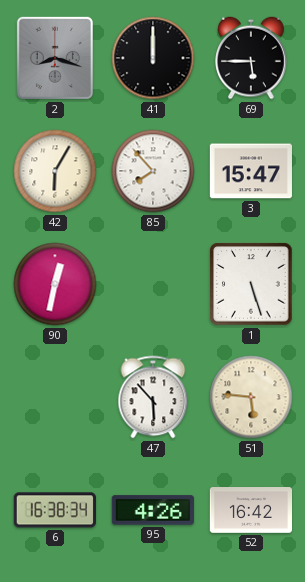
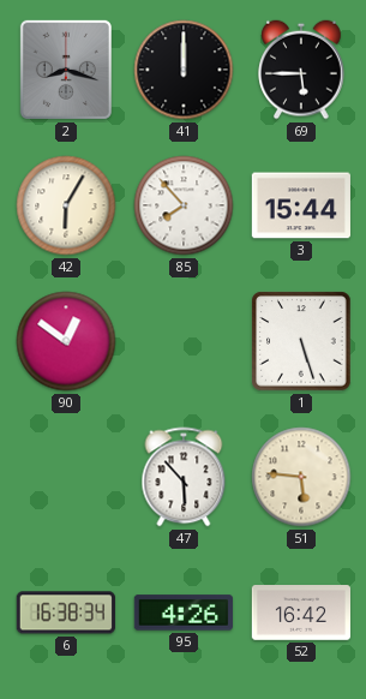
3: 15:47 -> 15:44
90: 12:32 -> 12:51
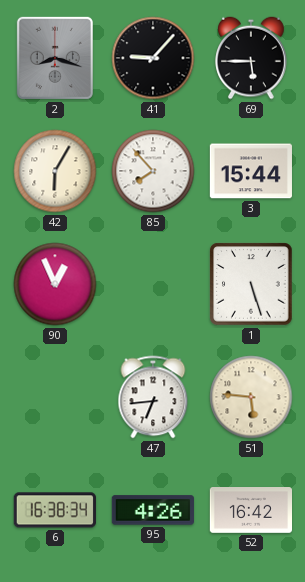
41: 12:00 -> 9:07
90: 12:51 -> 12:56
47: 5:53 -> 6:44
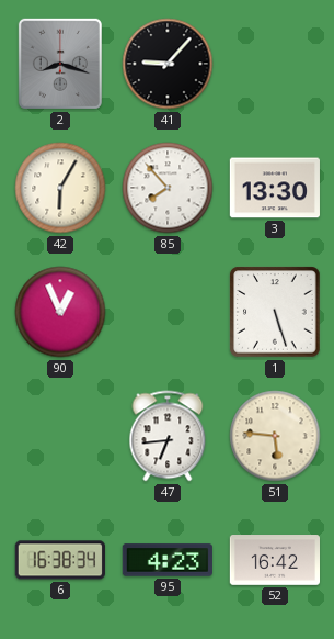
69: 5:45 -> none
3: 15:44 -> 13:30
95: 4:26 -> 4:23
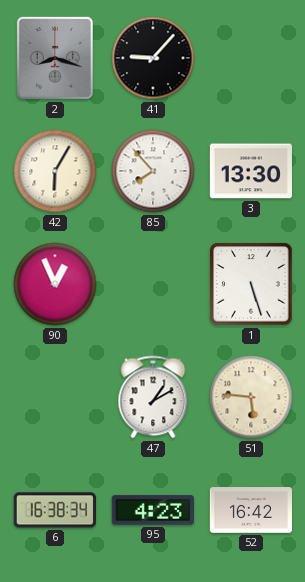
47: 6:44 -> 1:10
